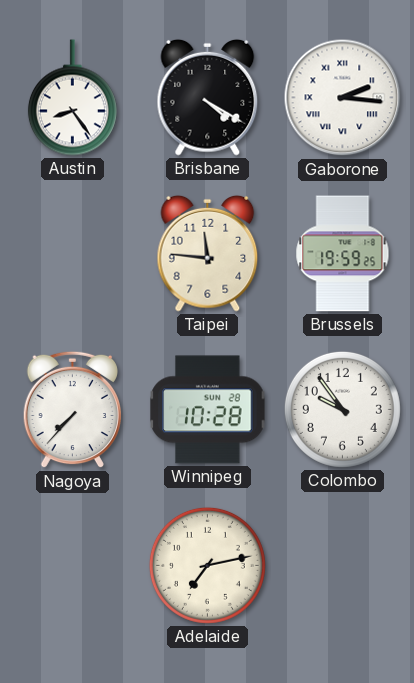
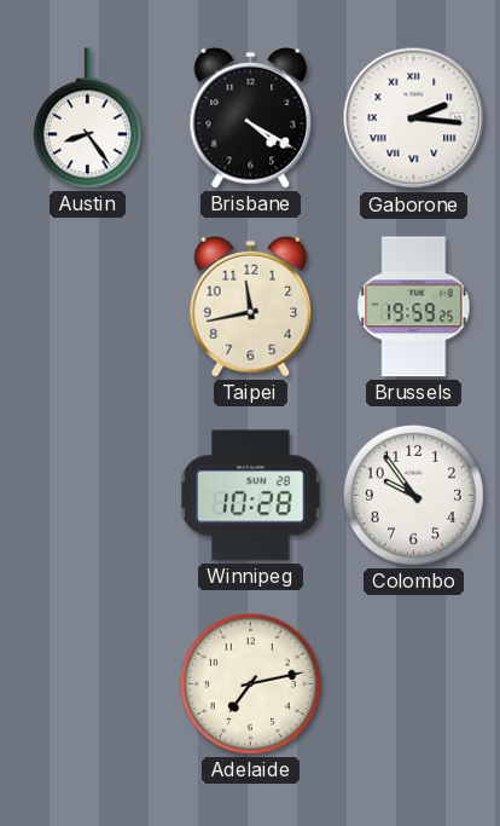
Taipei: 11:46 -> 11:43
Nagoya: 7:37 -> none
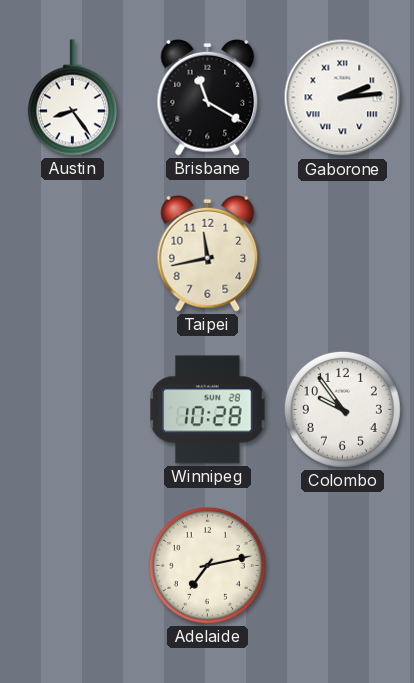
Brisbane: 4:20 -> 11:20
Gaborone: 2:16 -> 2:14
Brussels: 19:59 -> none
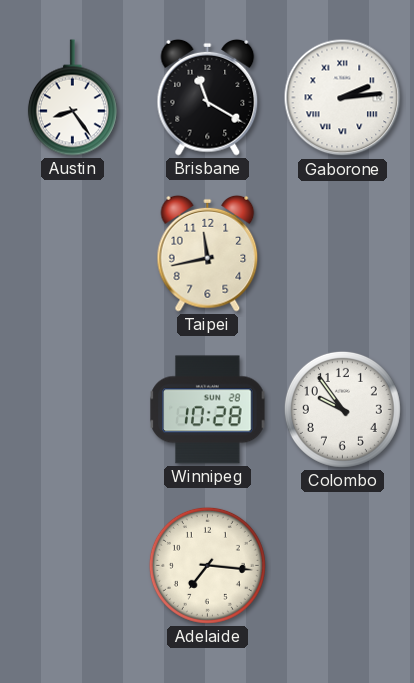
Adelaide: 7:13 -> 7:16
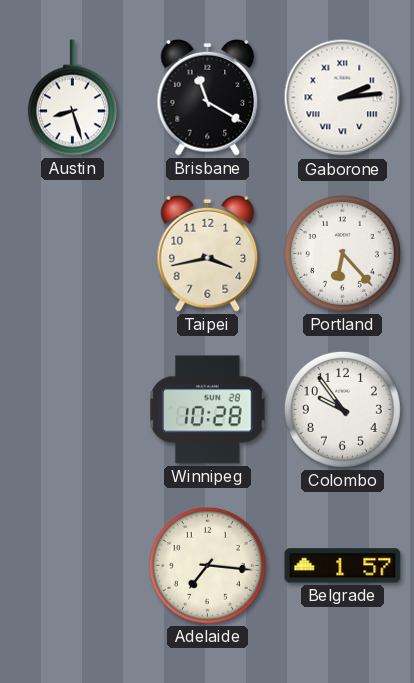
Austin: 8:24 -> 8:27
Taipei: 11:43 -> 3:43
Portland: none -> 6:23
Belgrade: none -> 1:57
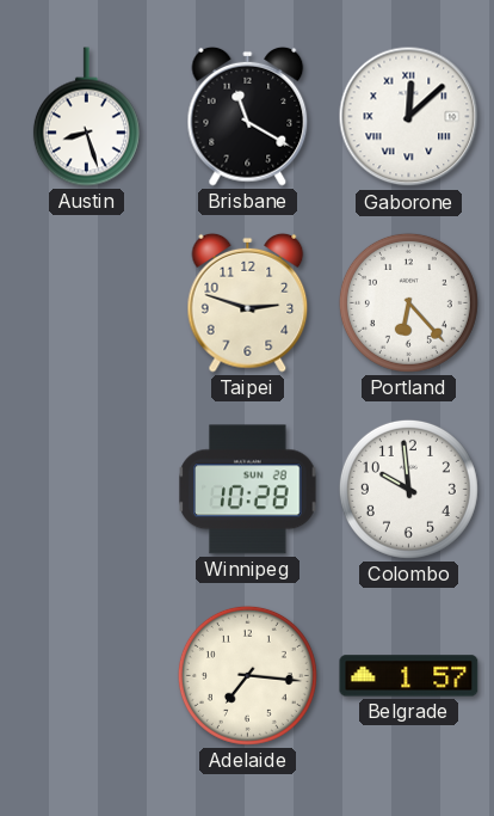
Gaborone: 2:14 -> 12:08
Taipei: 3:43 -> 2:48
Colombo: 9:54 -> 9:59
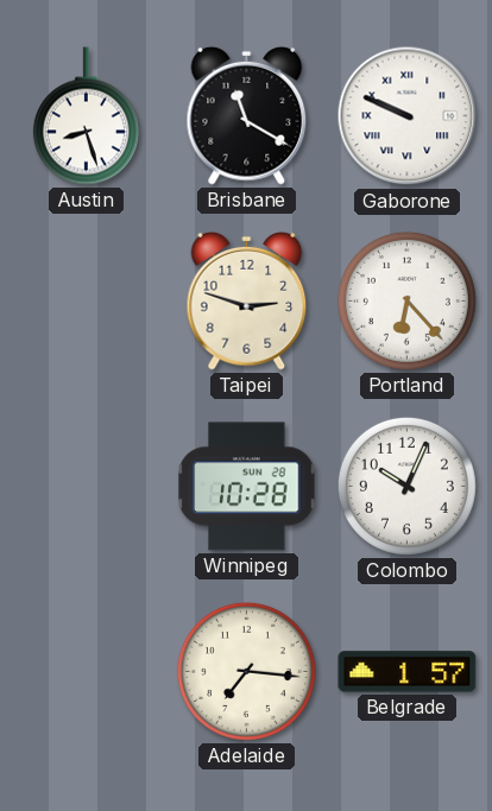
Gaborone: 12:08 -> 9:49
Colombo: 9:59 -> 10:04
